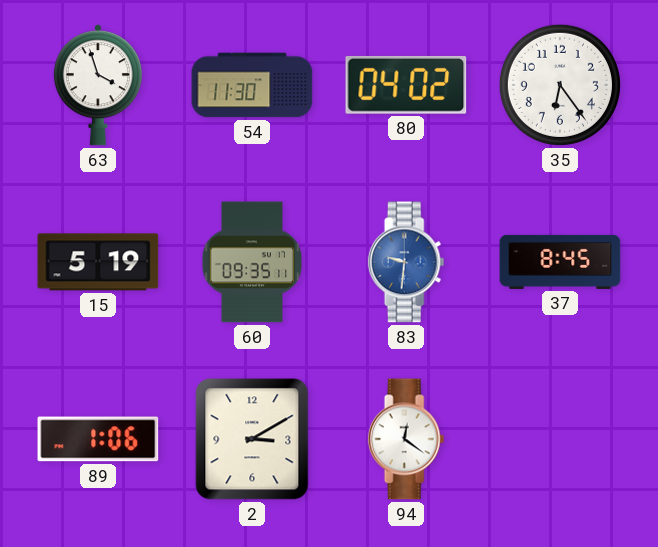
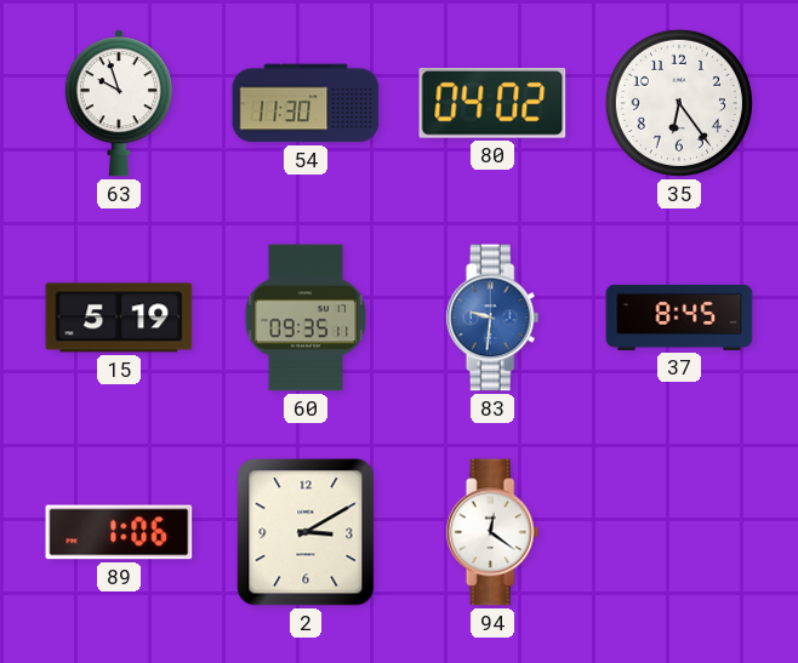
63: 3:57 -> 9:57
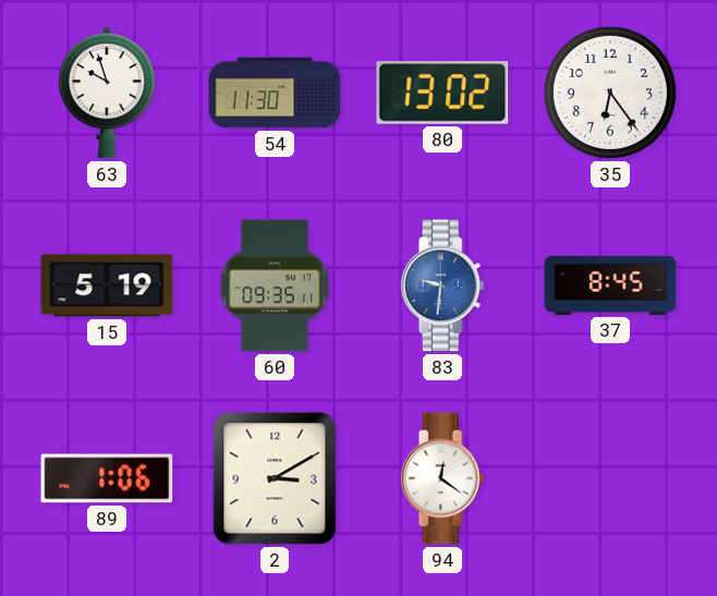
80: 04:02 -> 13:02
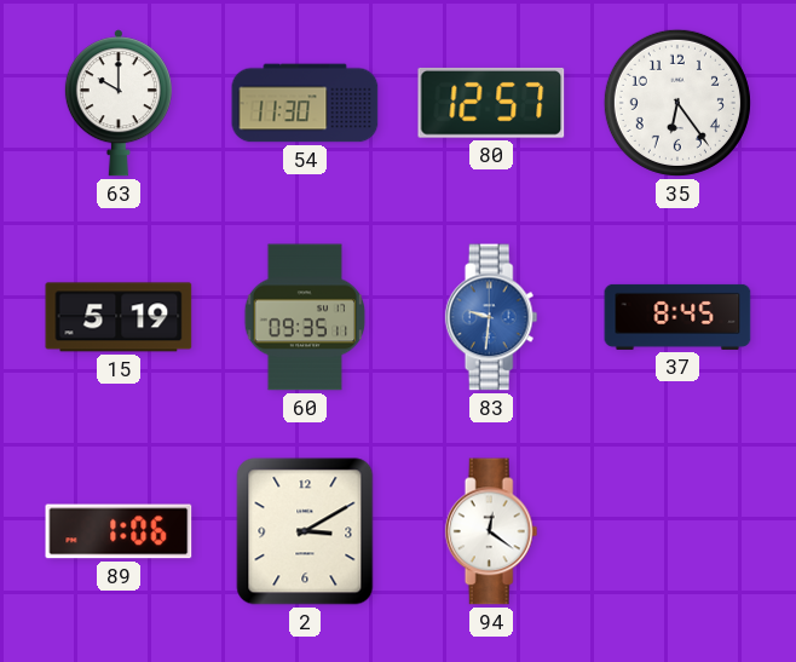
63: 9:57 -> 10:00
80: 13:02 -> 12:57
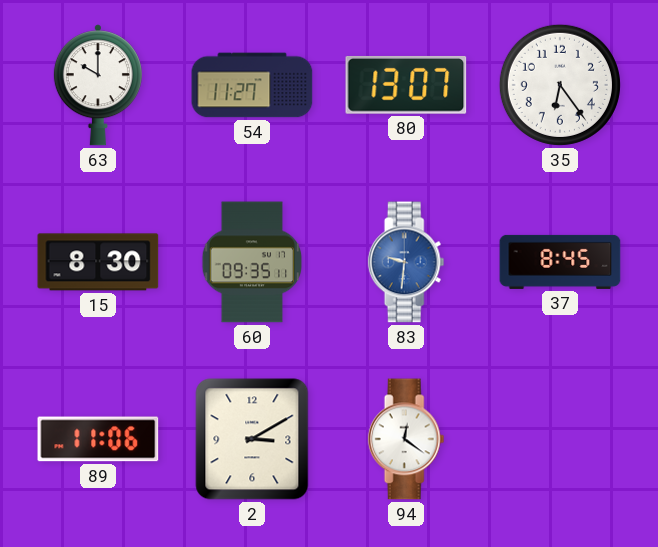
54: 11:30 -> 11:27
80: 12:57 -> 13:07
15: 5:19 -> 8:30
89: 1:06 -> 11:06
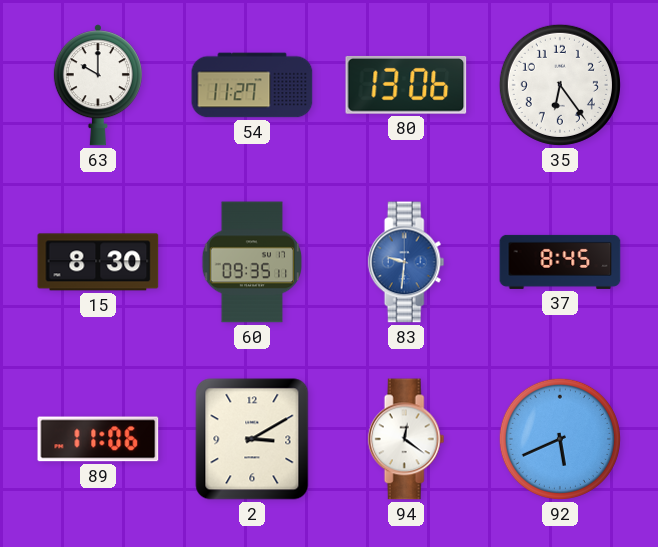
80: 13:07 -> 13:06
92: none -> 5:41
